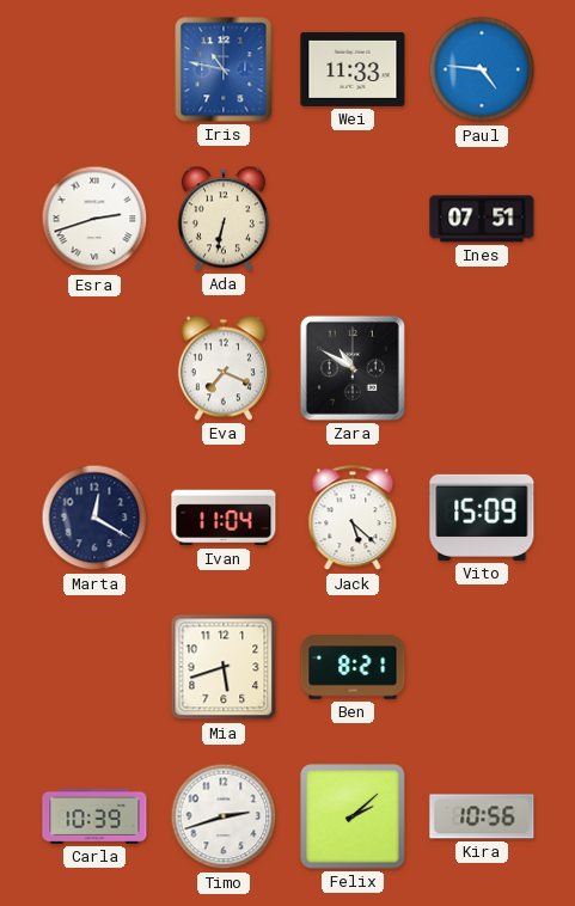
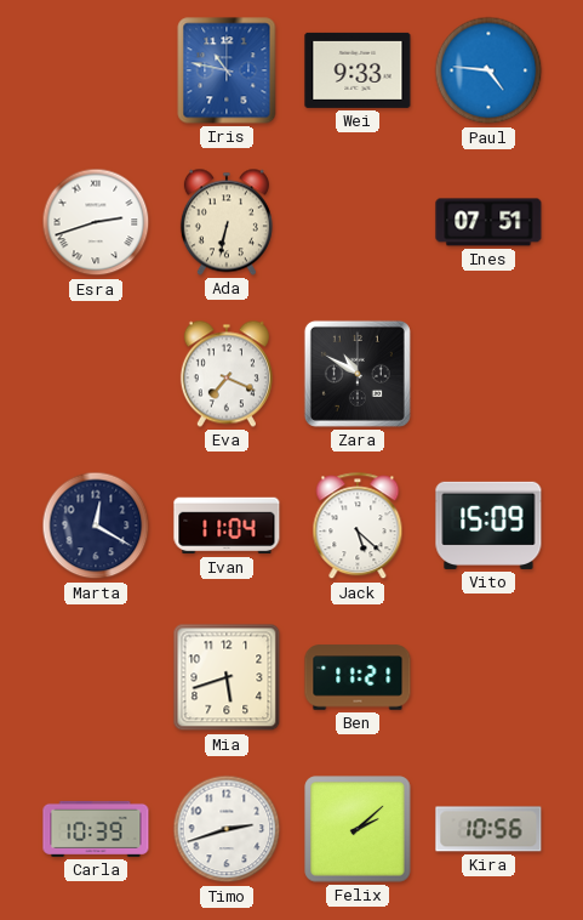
Wei: 11:33 -> 9:33
Ben: 8:21 -> 11:21
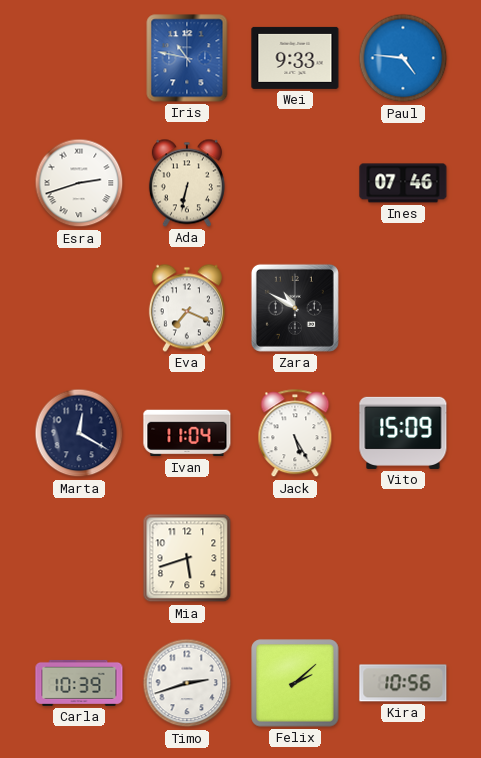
Ines: 07:51 -> 07:46
Jack: 5:22 -> 5:25
Ben: 11:21 -> none
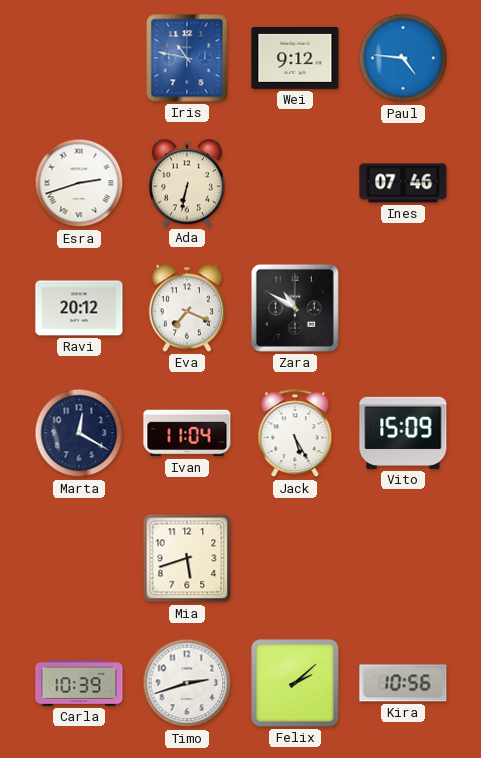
Wei: 9:33 -> 9:12
Ravi: none -> 20:12
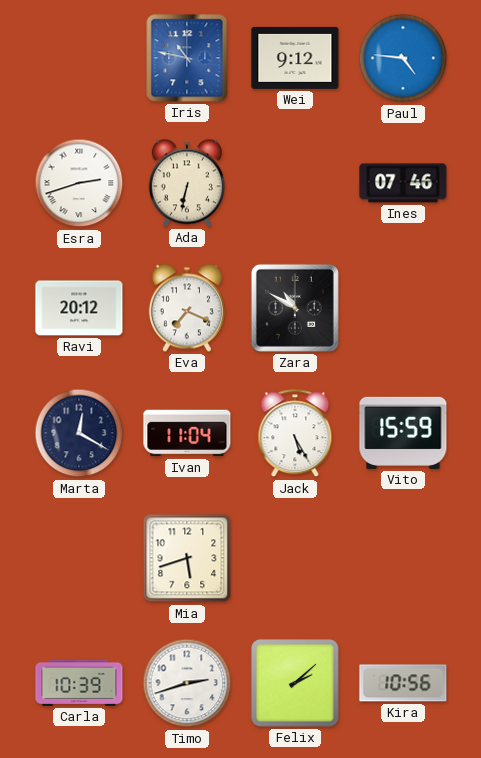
Vito: 15:09 -> 15:59
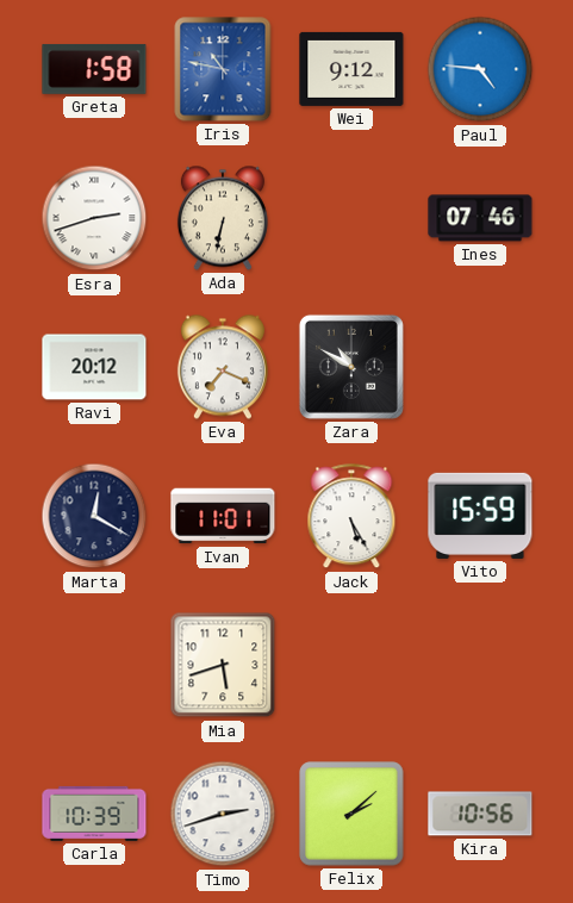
Greta: none -> 1:58
Ivan: 11:04 -> 11:01
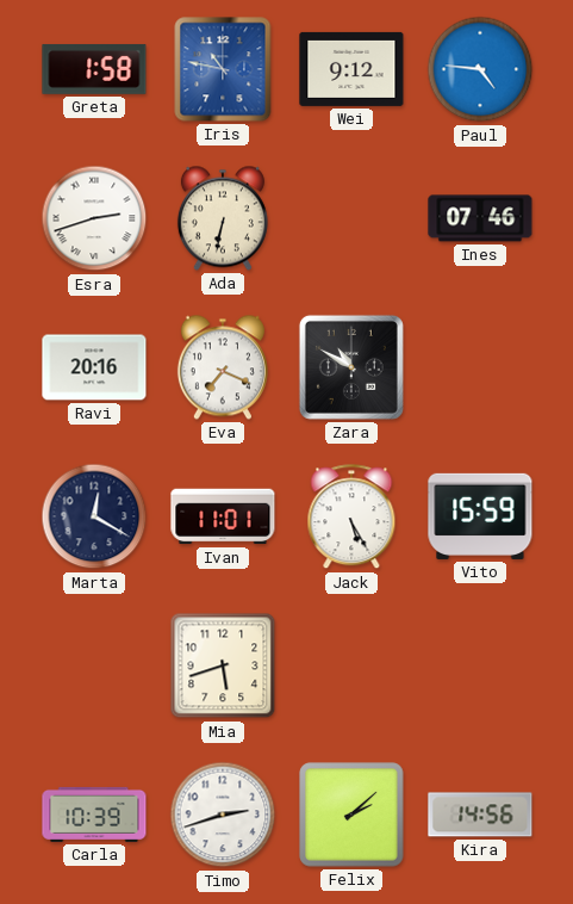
Ravi: 20:12 -> 20:16
Kira: 10:56 -> 14:56
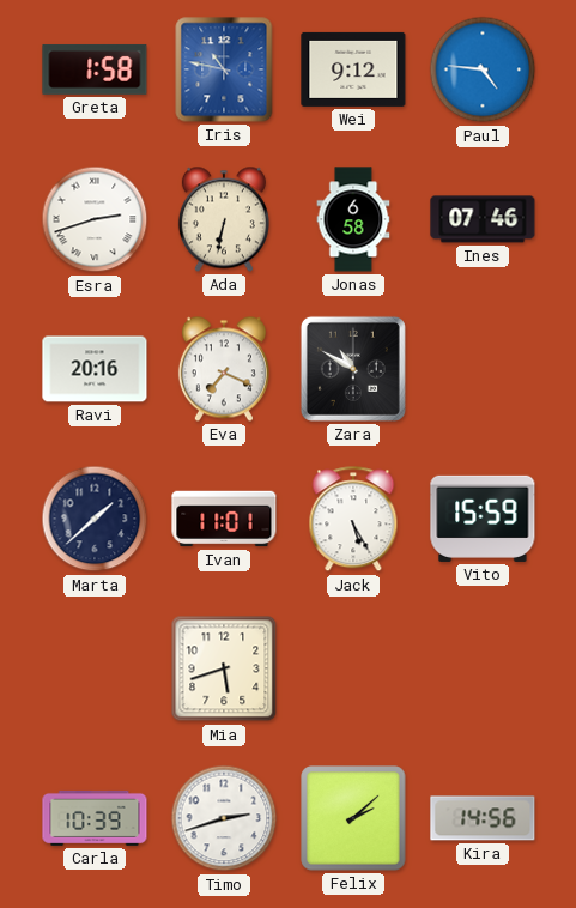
Jonas: none -> 6:58
Marta: 12:20 -> 1:38
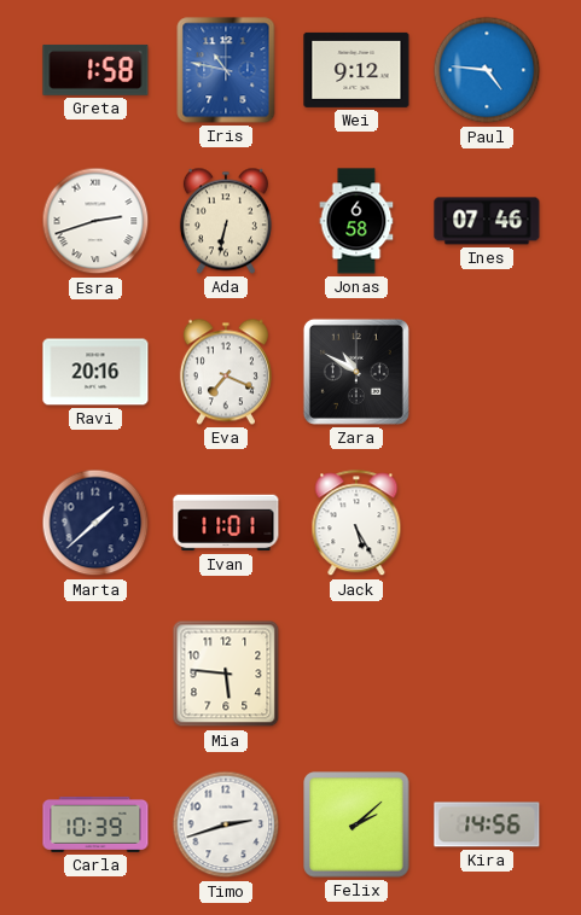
Vito: 15:59 -> none
Mia: 5:42 -> 5:46
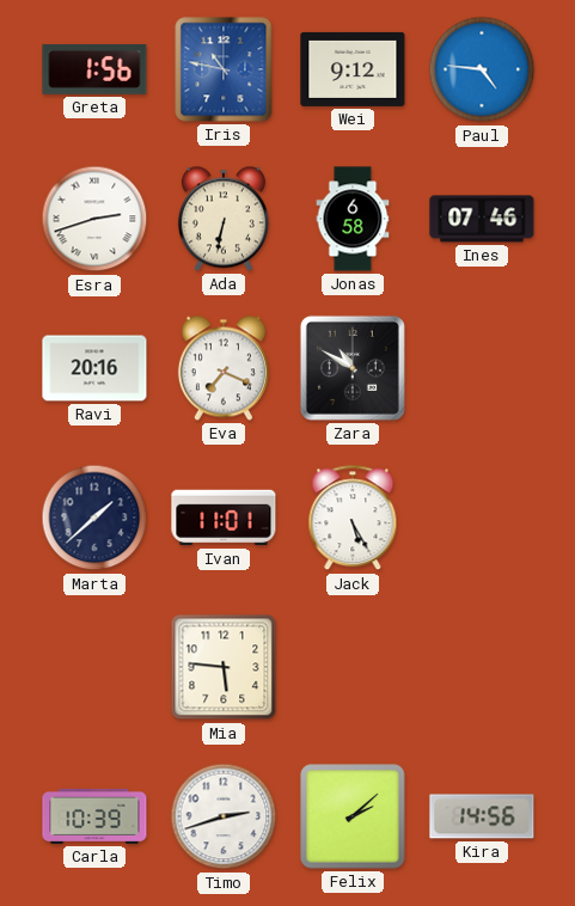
Greta: 1:58 -> 1:56
